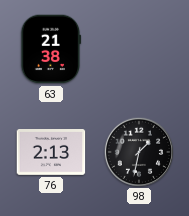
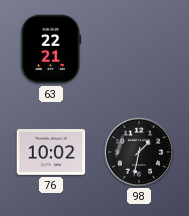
63: 21:38 -> 22:21
76: 2:13 -> 10:02
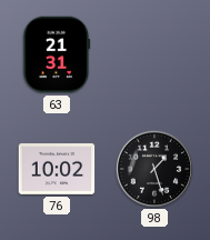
63: 22:21 -> 21:31
98: 1:32 -> 1:27
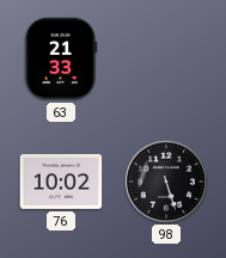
63: 21:31 -> 21:33
98: 1:27 -> 5:27
